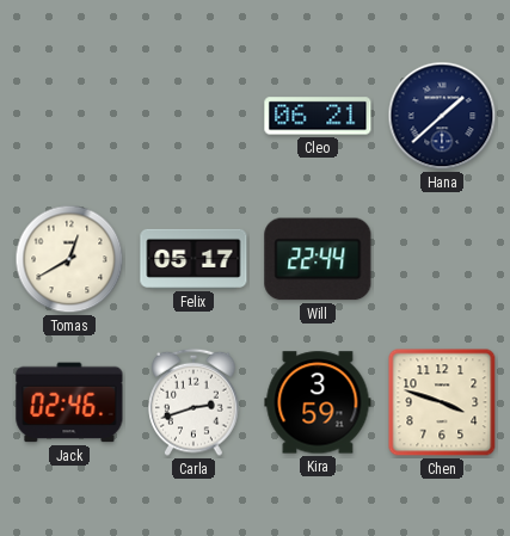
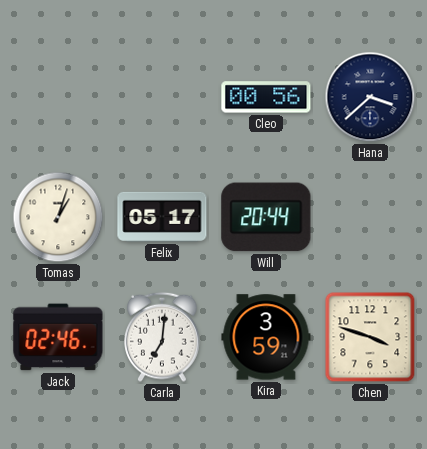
Cleo: 06:21 -> 00:56
Hana: 1:38 -> 3:38
Tomas: 12:40 -> 1:03
Will: 22:44 -> 20:44
Carla: 2:42 -> 7:01
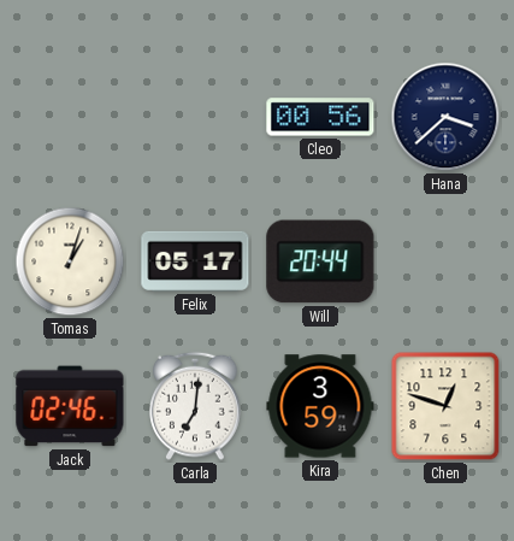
Chen: 3:48 -> 12:48
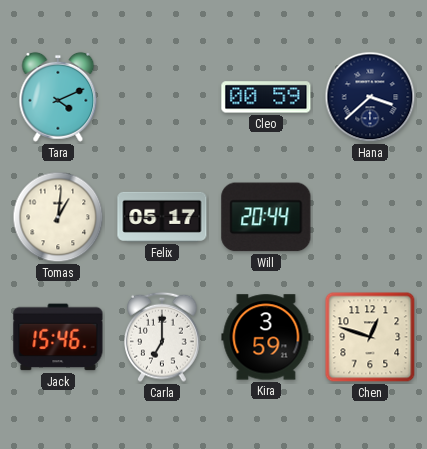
Tara: none -> 4:11
Cleo: 00:56 -> 00:59
Tomas: 1:03 -> 1:01
Jack: 02:46 -> 15:46
Carla: 7:01 -> 7:00
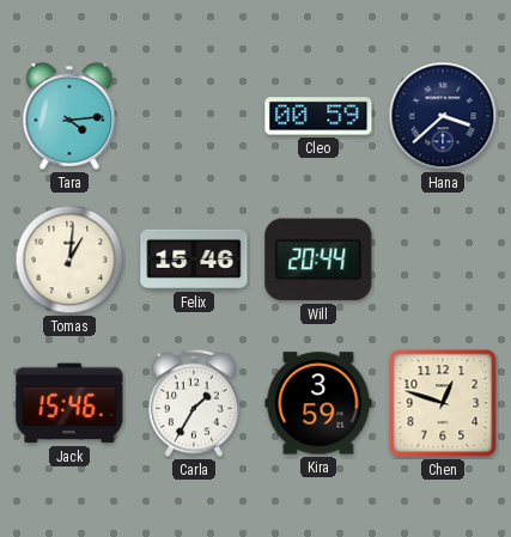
Tara: 4:11 -> 4:14
Felix: 05:17 -> 15:46
Carla: 7:00 -> 1:35
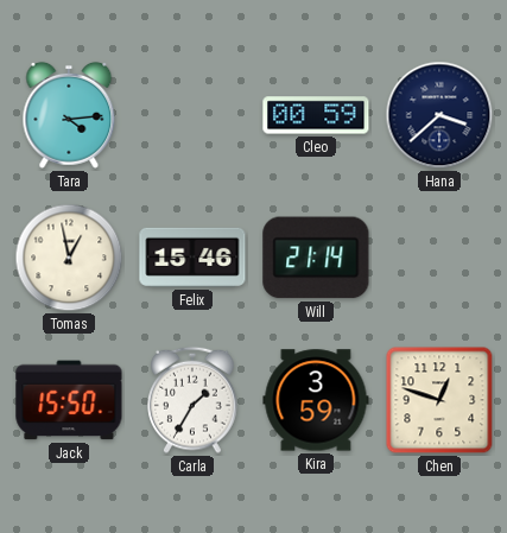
Tomas: 1:01 -> 12:58
Will: 20:44 -> 21:14
Jack: 15:46 -> 15:50
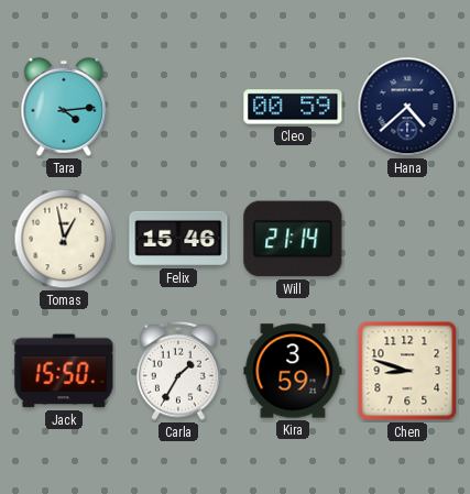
Hana: 3:38 -> 4:38
Chen: 12:48 -> 8:48
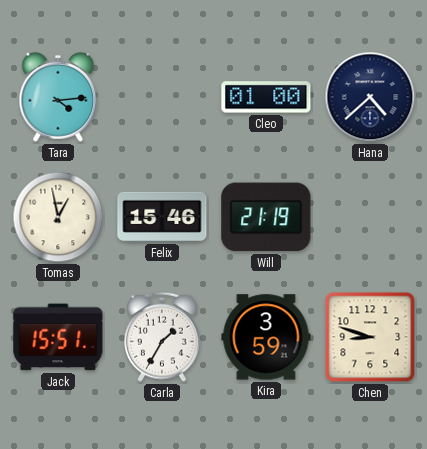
Cleo: 00:59 -> 01:00
Will: 21:14 -> 21:19
Jack: 15:50 -> 15:51
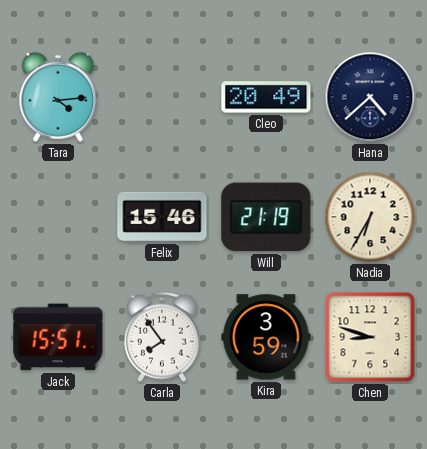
Cleo: 01:00 -> 20:49
Tomas: 12:58 -> none
Nadia: none -> 6:35
Carla: 1:35 -> 7:54
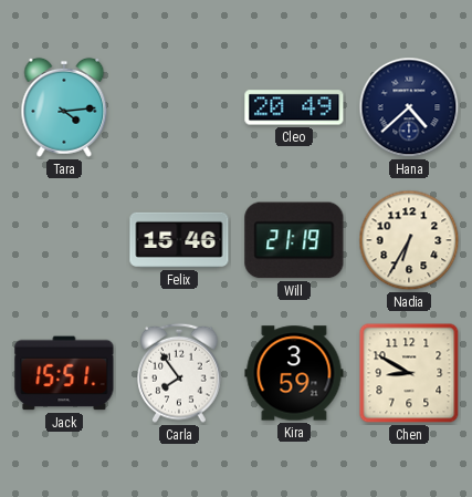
Chen: 8:48 -> 8:50
